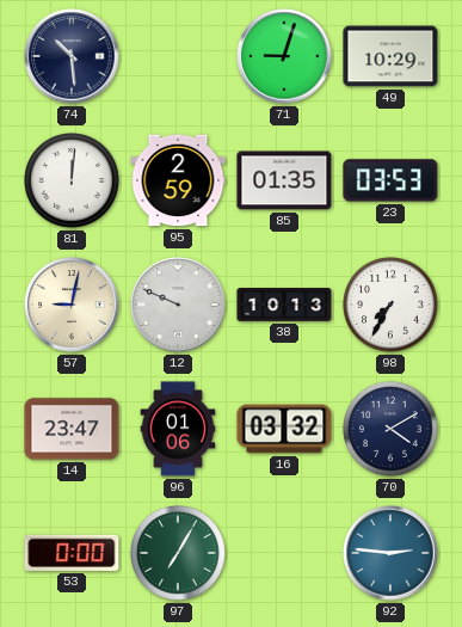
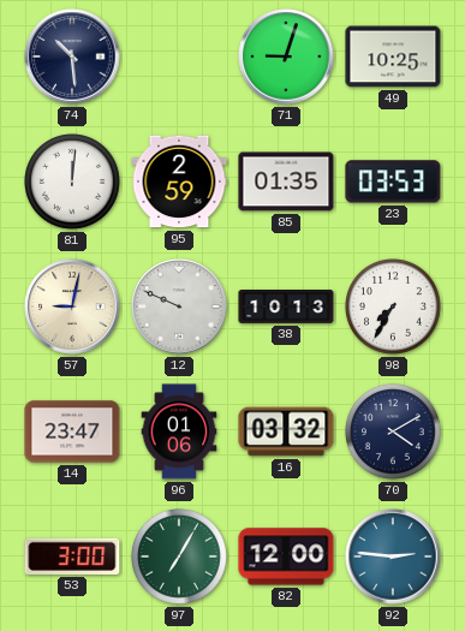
49: 10:29 -> 10:25
53: 0:00 -> 3:00
82: none -> 12:00
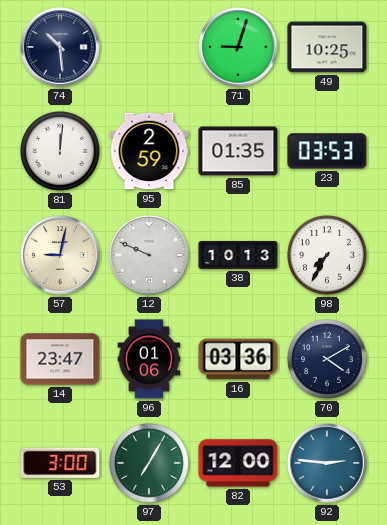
16: 03:32 -> 03:36
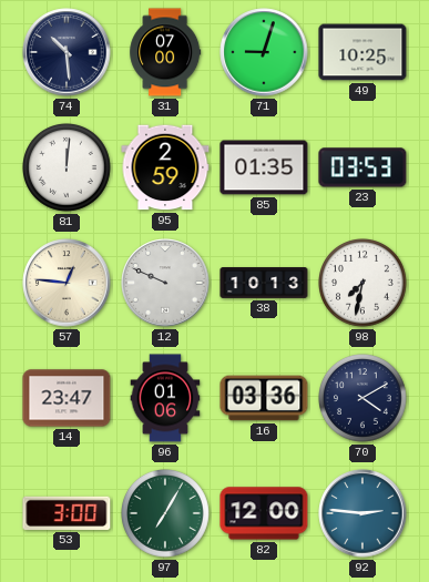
31: none -> 07:00
57: 9:02 -> 12:46
98: 7:35 -> 7:32
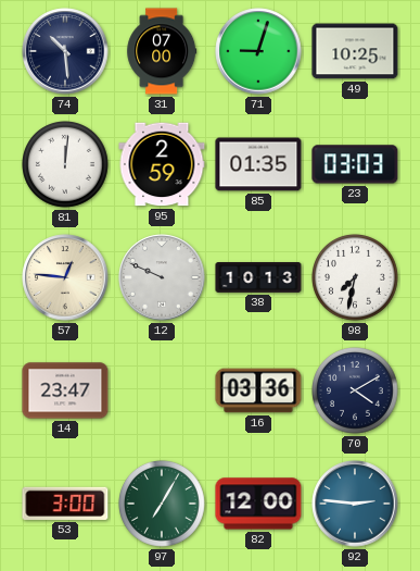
23: 03:53 -> 03:03
96: 01:06 -> none
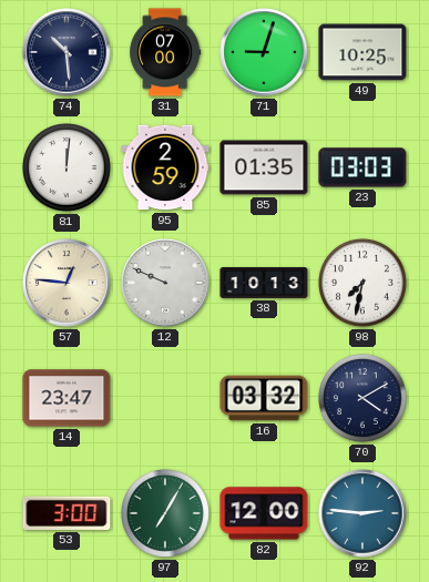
16: 03:36 -> 03:32
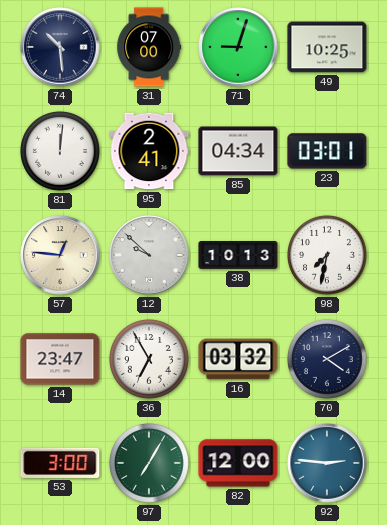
95: 2:59 -> 2:41
85: 01:35 -> 04:34
23: 03:03 -> 03:01
12: 9:49 -> 9:52
36: none -> 6:55
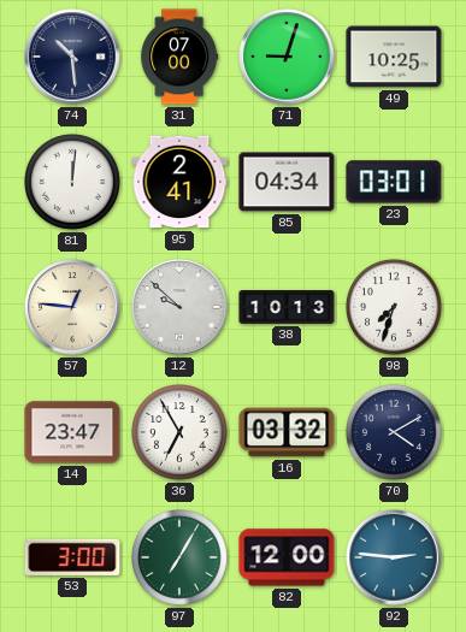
98: 7:32 -> 7:33
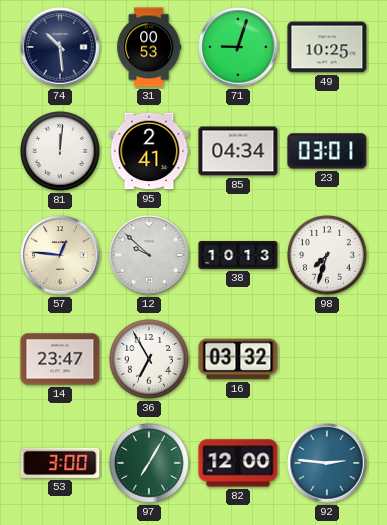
31: 07:00 -> 00:53
70: 4:10 -> none
